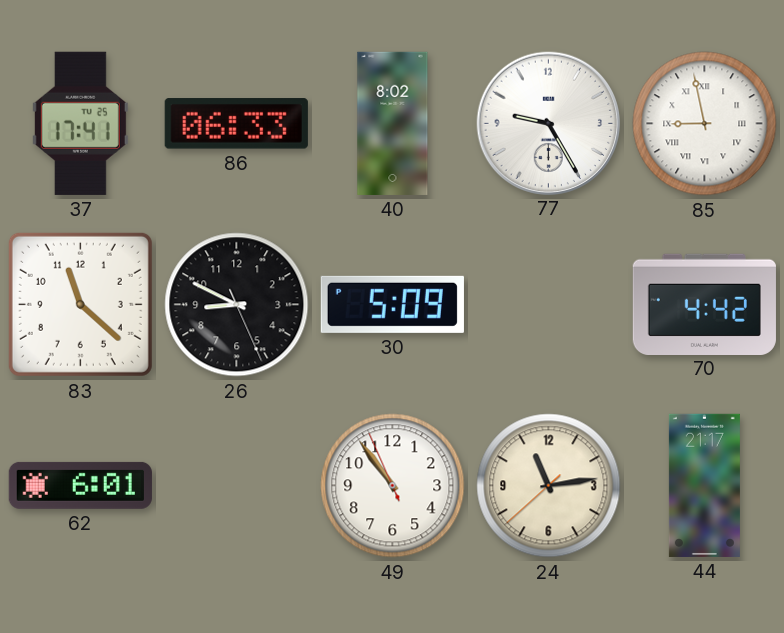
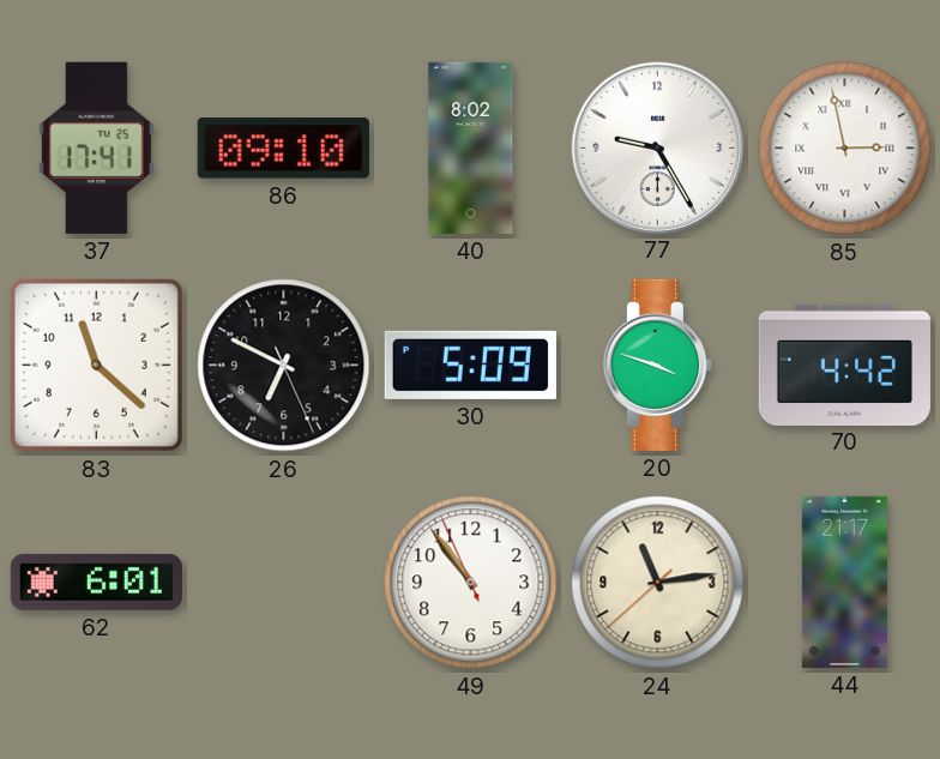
86: 06:33 -> 09:10
85: 8:58 -> 2:58
26: 8:49 -> 6:49
20: none -> 3:48
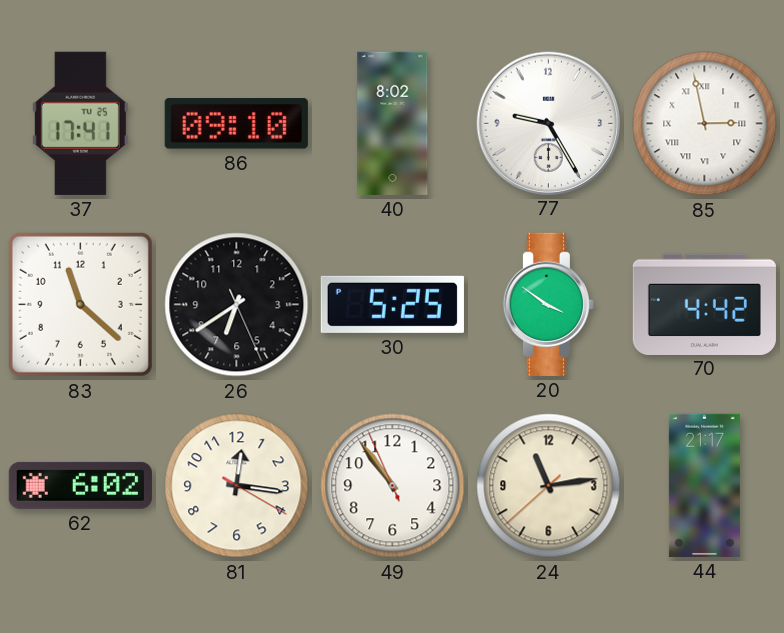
26: 6:49 -> 6:39
30: 5:09 -> 5:25
20: 3:48 -> 3:51
62: 6:01 -> 6:02
81: none -> 12:16
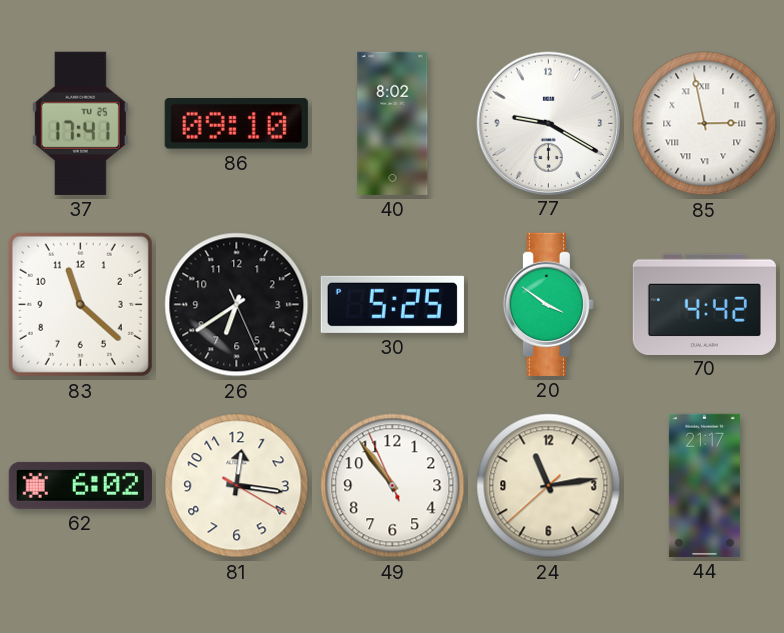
77: 9:25 -> 9:20
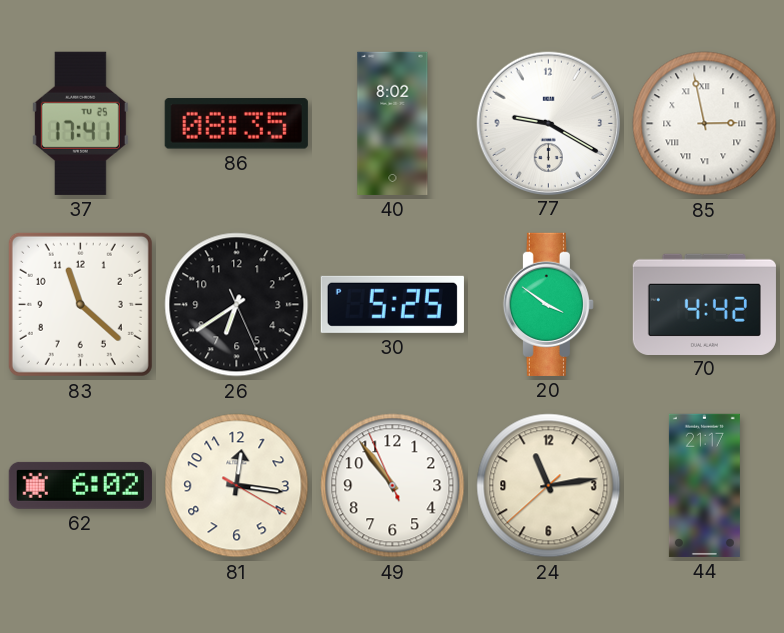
86: 09:10 -> 08:35
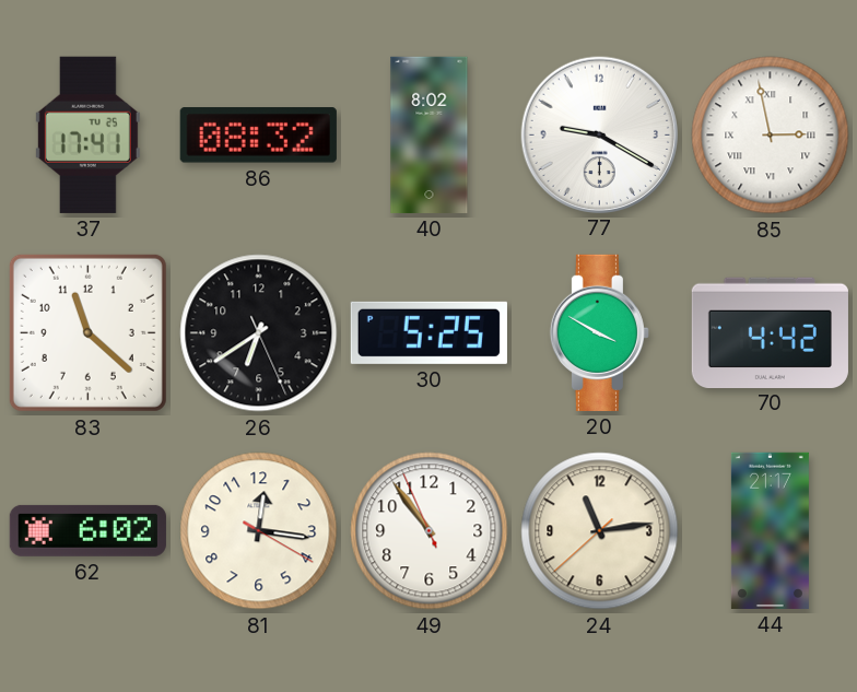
86: 08:35 -> 08:32
20: 3:51 -> 3:50
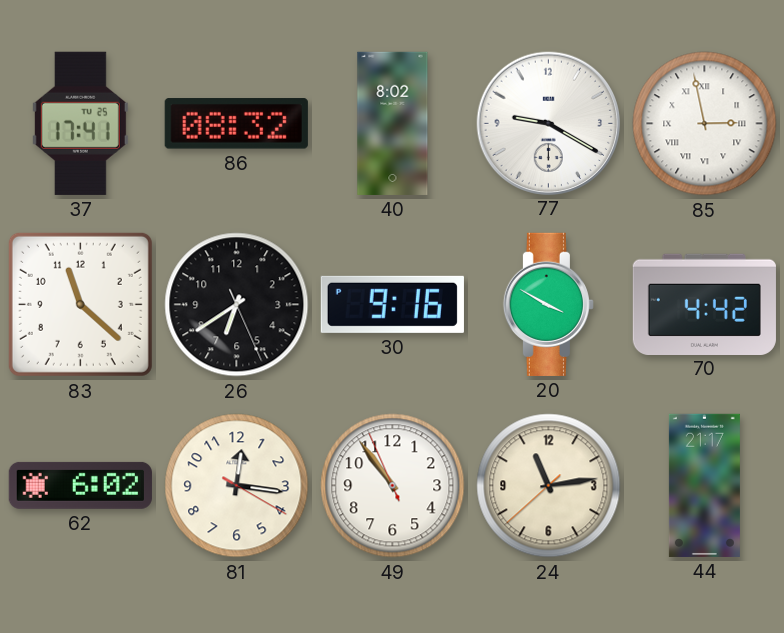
30: 5:25 -> 9:16
